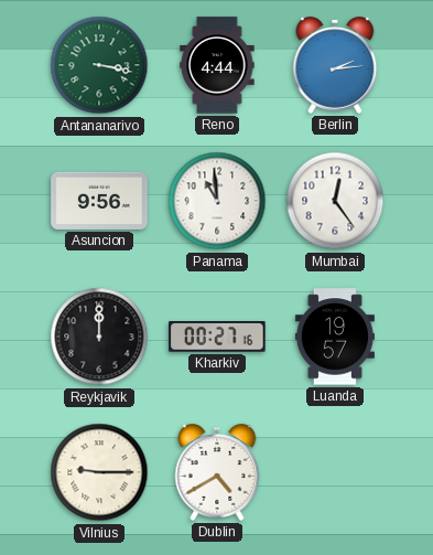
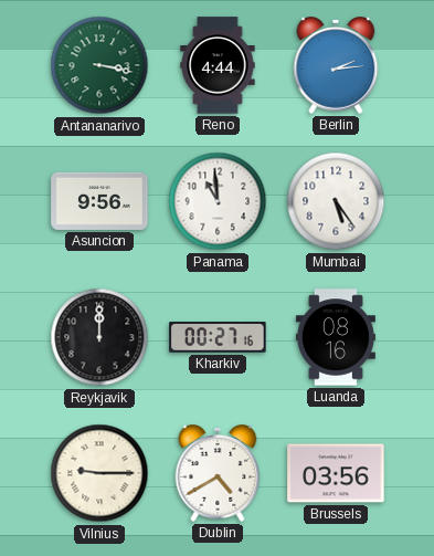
Mumbai: 12:24 -> 5:24
Luanda: 19:57 -> 08:16
Brussels: none -> 03:56
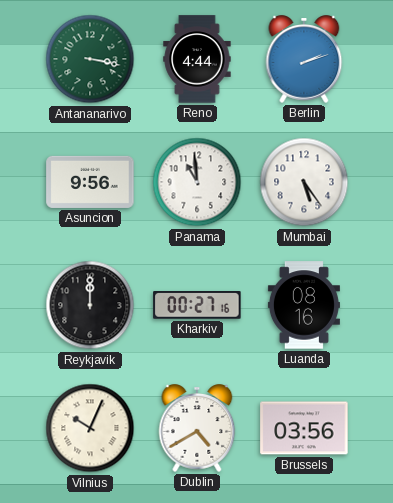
Berlin: 2:14 -> 2:12
Vilnius: 9:15 -> 10:04
